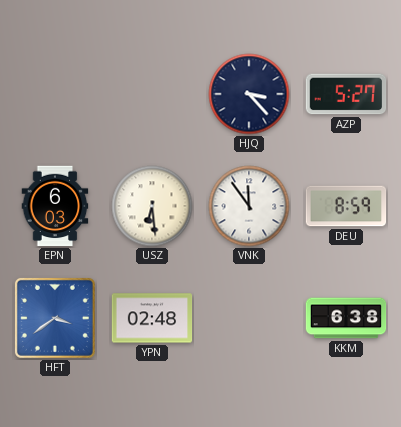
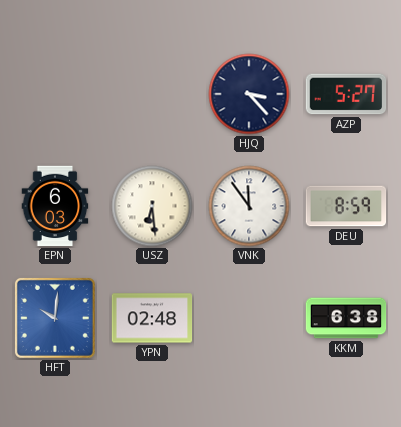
HFT: 3:39 -> 10:01
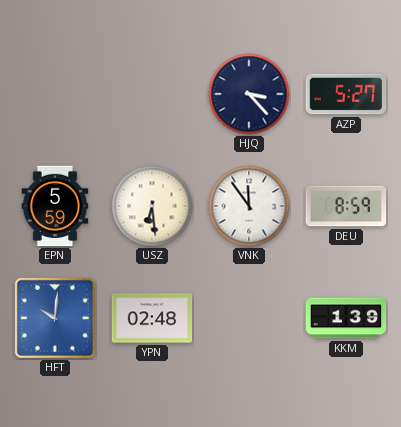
EPN: 6:03 -> 5:59
KKM: 6:38 -> 1:39
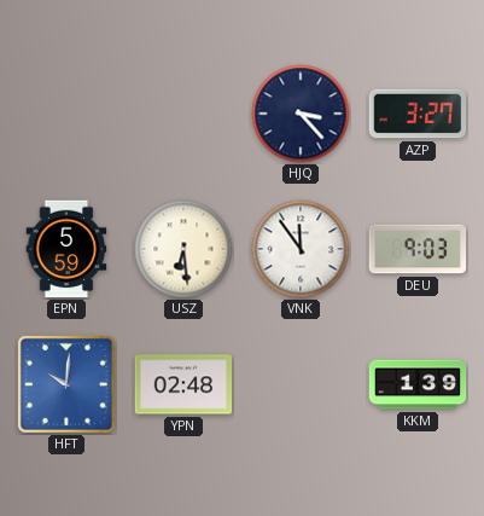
AZP: 5:27 -> 3:27
DEU: 8:59 -> 9:03
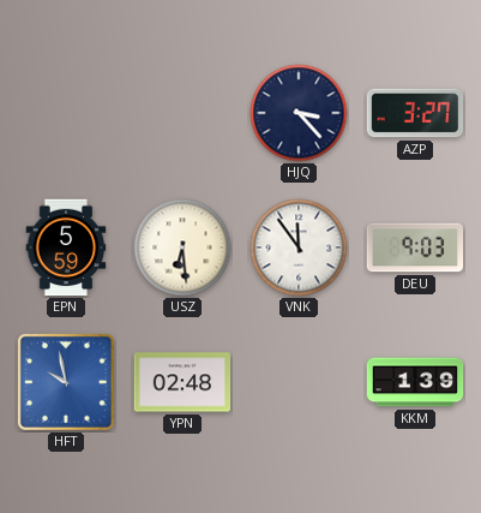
HFT: 10:01 -> 9:58
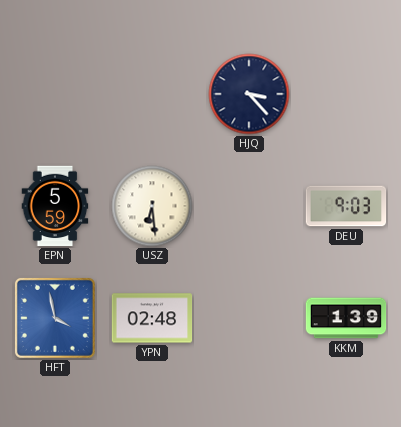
AZP: 3:27 -> none
VNK: 11:54 -> none
HFT: 9:58 -> 3:58
